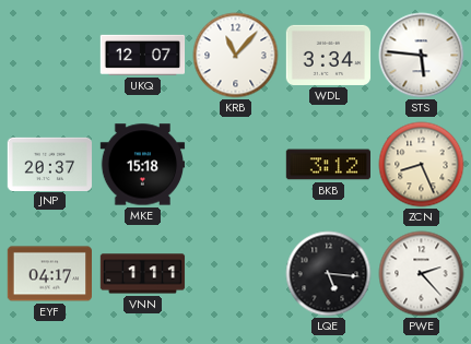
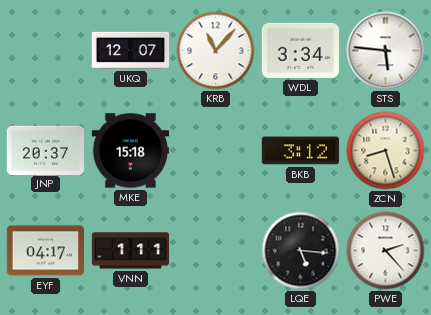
ZCN: 8:26 -> 8:27
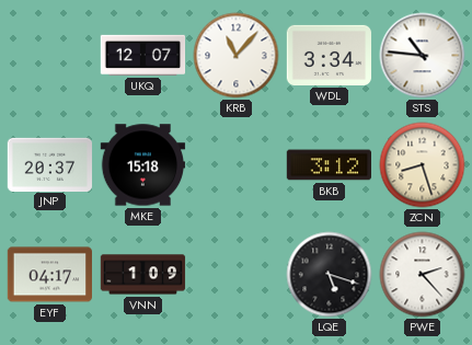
STS: 5:46 -> 10:46
VNN: 1:11 -> 1:09
LQE: 5:16 -> 5:18
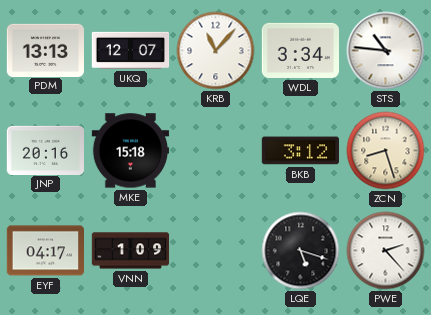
PDM: none -> 13:13
JNP: 20:37 -> 20:16
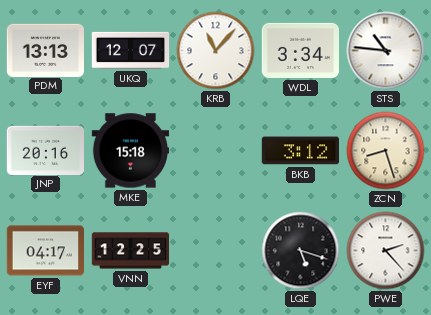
VNN: 1:09 -> 12:25
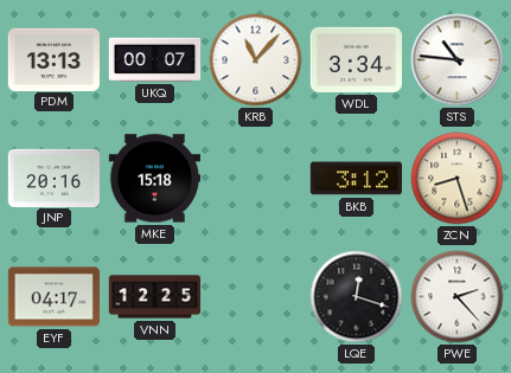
UKQ: 12:07 -> 00:07
LQE: 5:18 -> 12:18
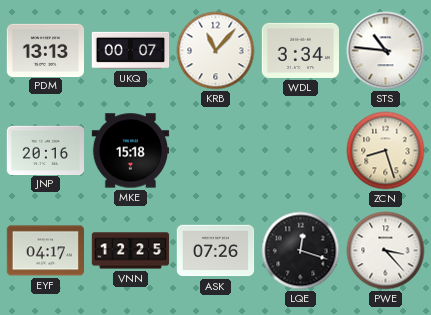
BKB: 3:12 -> none
ASK: none -> 07:26
PWE: 2:23 -> 3:23
